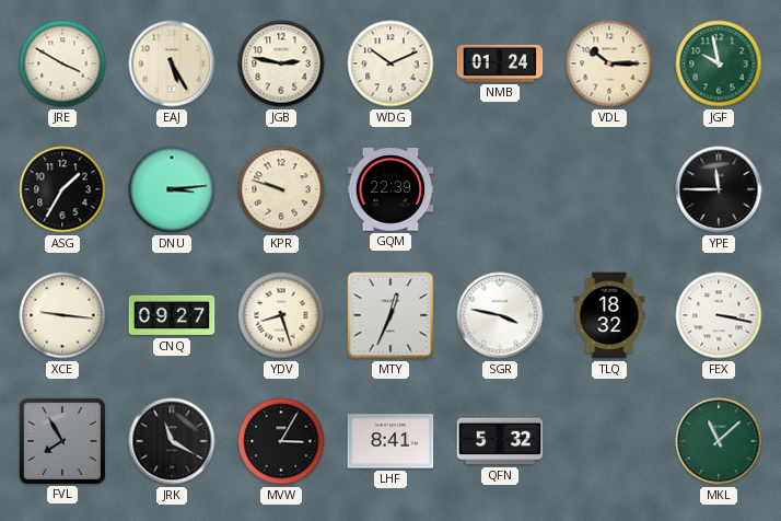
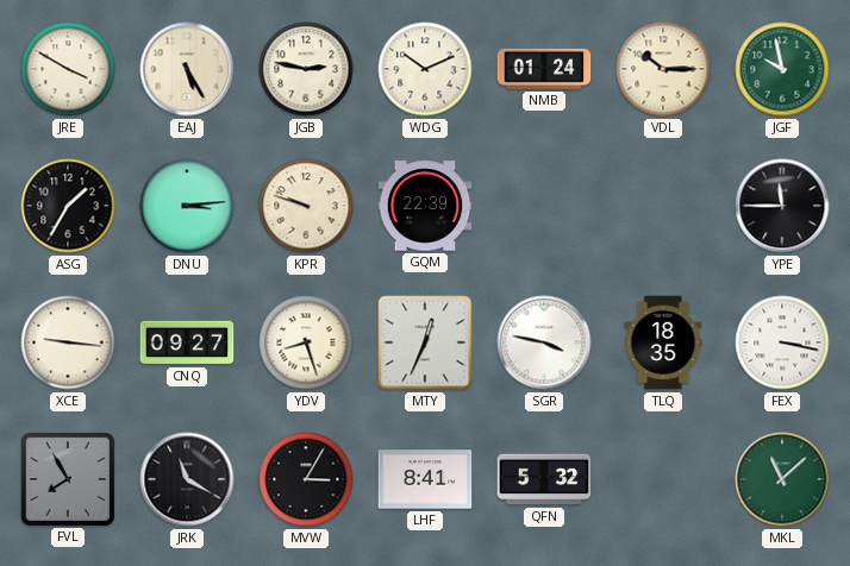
TLQ: 18:32 -> 18:35
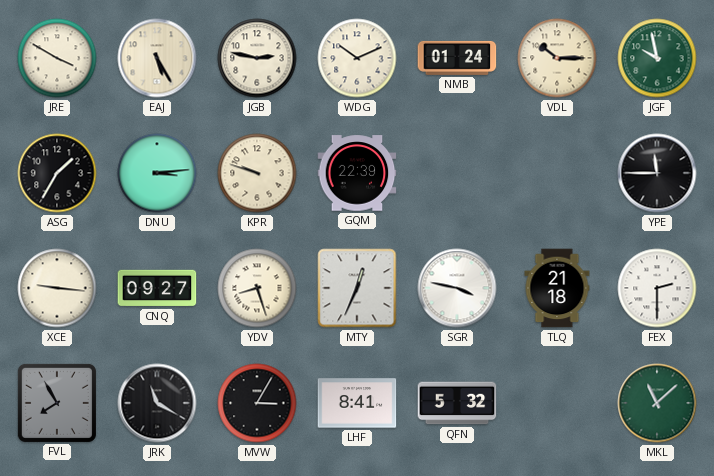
TLQ: 18:35 -> 21:18
FEX: 3:17 -> 2:30
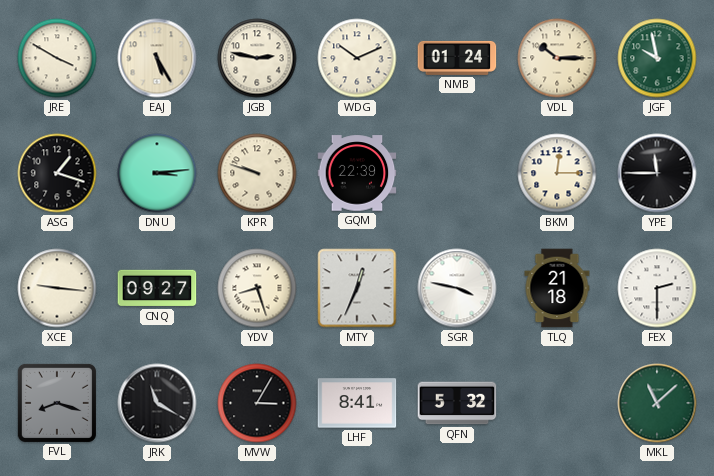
ASG: 1:35 -> 1:18
BKM: none -> 12:15
FVL: 7:55 -> 8:18
